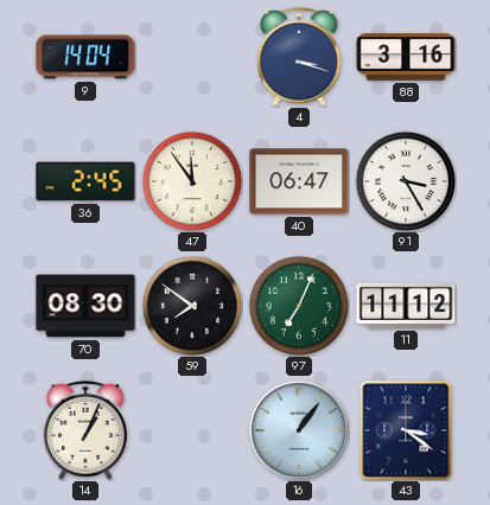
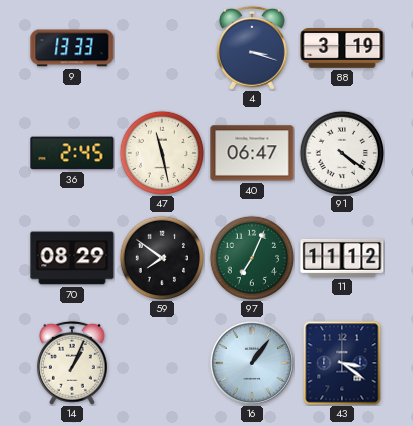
9: 14:04 -> 13:33
88: 3:16 -> 3:19
47: 11:54 -> 11:28
91: 3:25 -> 4:21
70: 08:30 -> 08:29
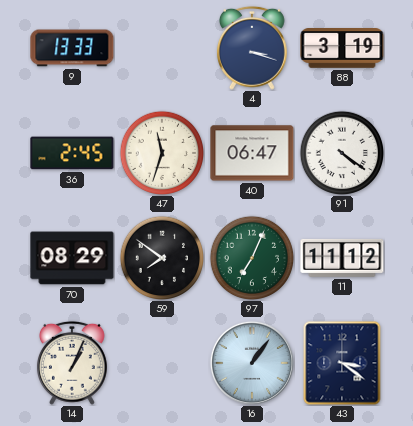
47: 11:28 -> 11:33
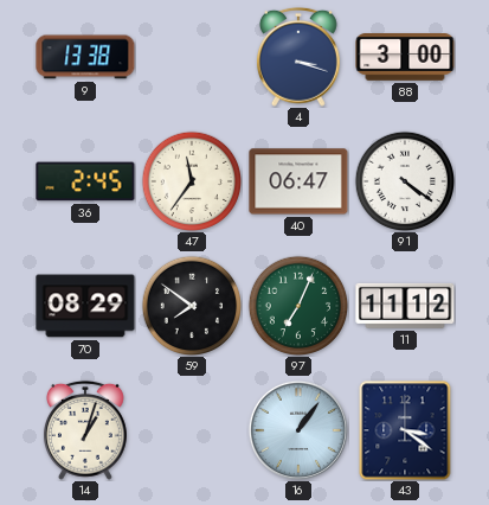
9: 13:33 -> 13:38
88: 3:19 -> 3:00
47: 11:33 -> 11:36
14: 1:04 -> 1:03
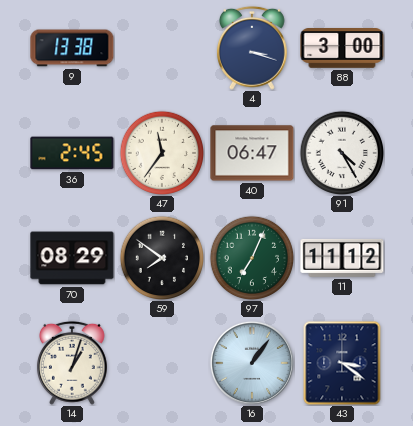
91: 4:21 -> 4:25
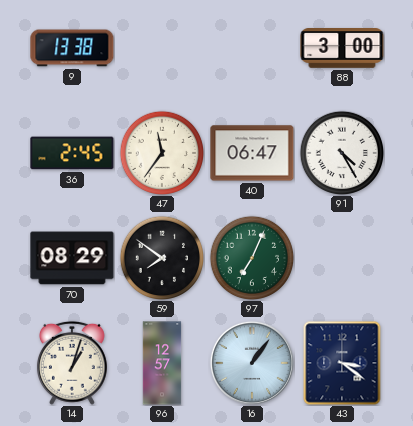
4: 3:18 -> none
11: 11:12 -> none
96: none -> 12:57
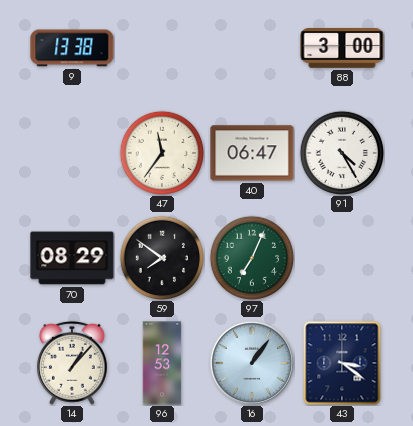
36: 2:45 -> none
14: 1:03 -> 1:07
96: 12:57 -> 12:53
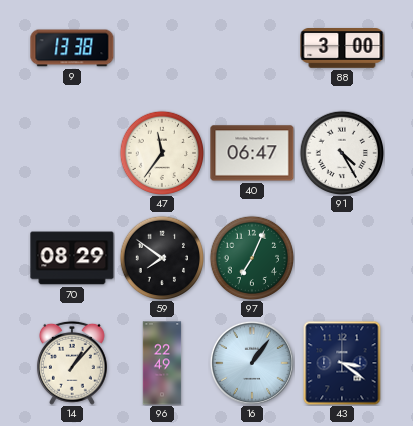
96: 12:53 -> 22:49
